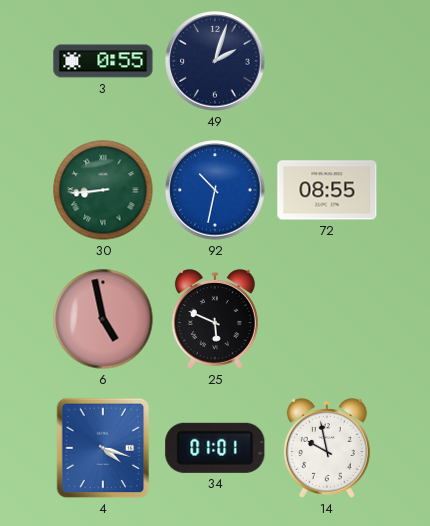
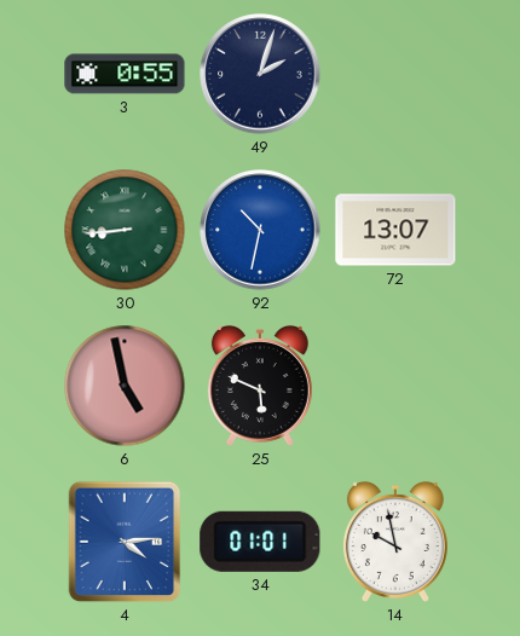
72: 08:55 -> 13:07
4: 4:18 -> 4:14
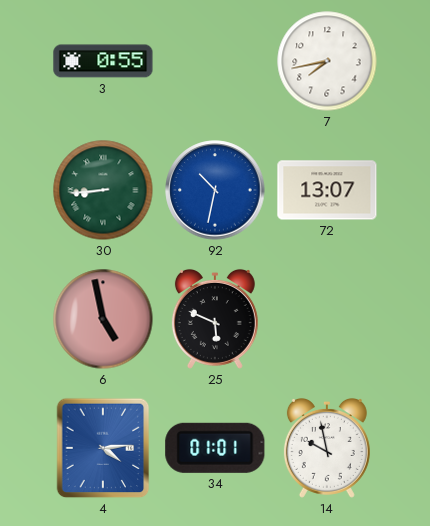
49: 2:03 -> none
7: none -> 7:43
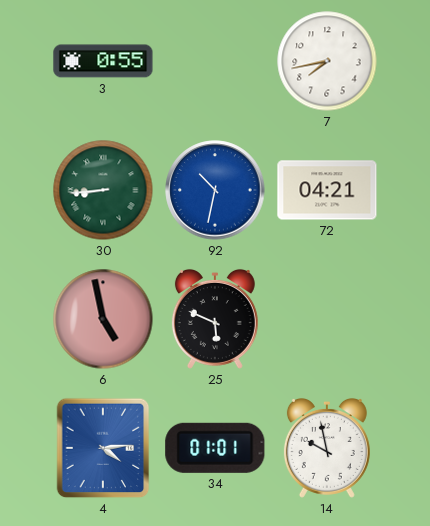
72: 13:07 -> 04:21
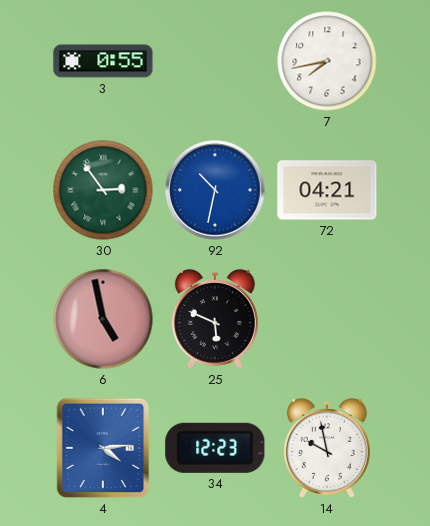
30: 8:44 -> 2:54
34: 01:01 -> 12:23
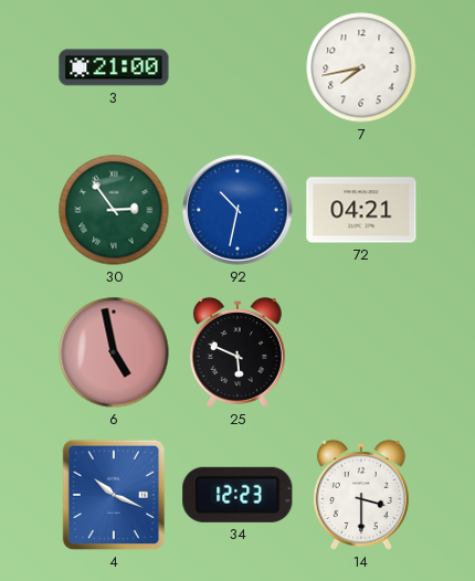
3: 0:55 -> 21:00
4: 4:14 -> 10:19
14: 9:58 -> 3:30
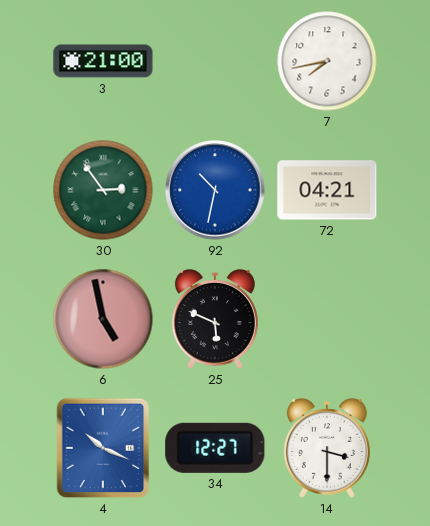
34: 12:23 -> 12:27
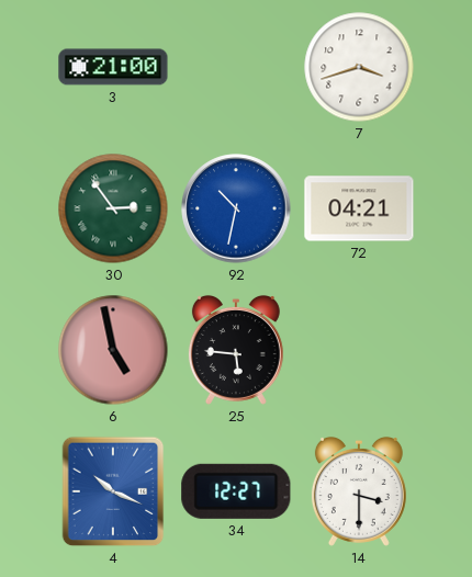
7: 7:43 -> 3:42
25: 5:49 -> 5:46
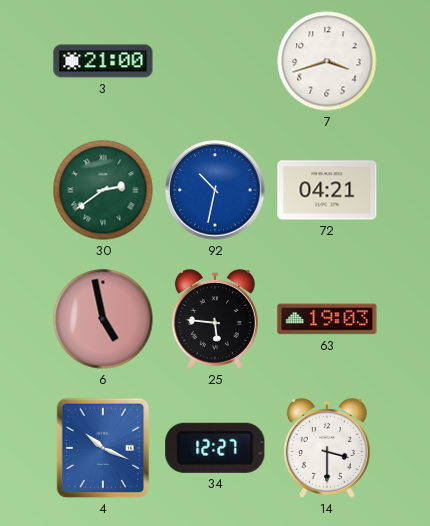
30: 2:54 -> 2:39
63: none -> 19:03
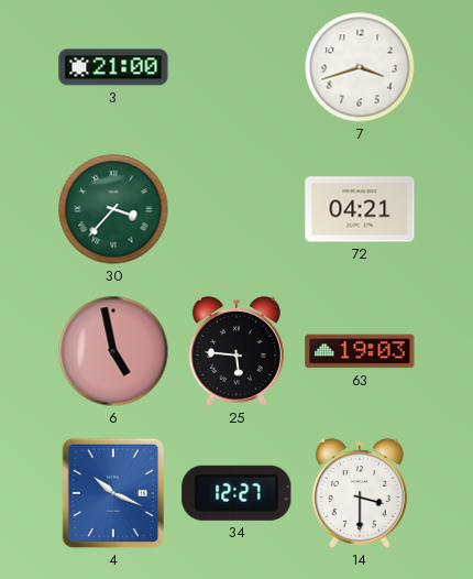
30: 2:39 -> 3:37
92: 10:32 -> none
